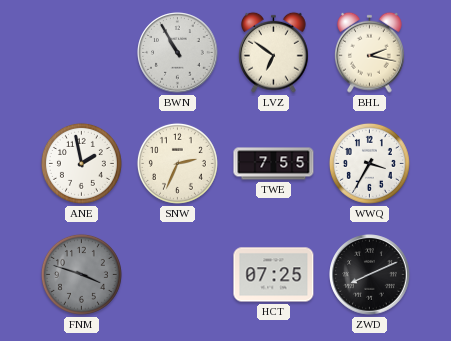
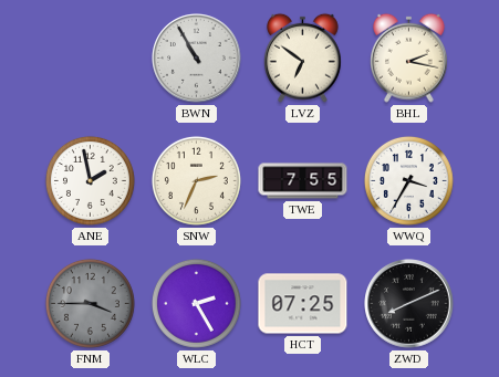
FNM: 3:48 -> 3:45
WLC: none -> 2:25
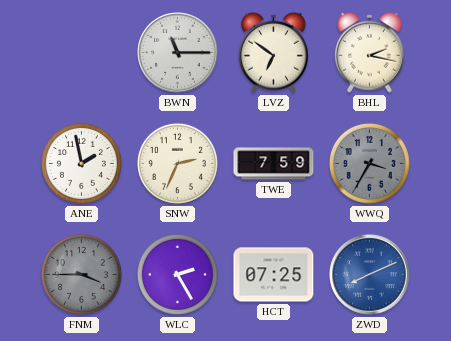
BWN: 10:55 -> 11:15
TWE: 7:55 -> 7:59
WWQ dial: white -> grey
ZWD dial: black -> blue
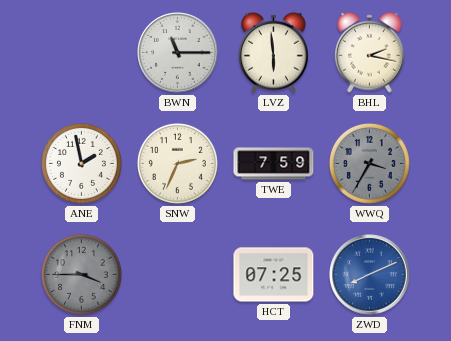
LVZ: 6:51 -> 5:59
WLC: 2:25 -> none
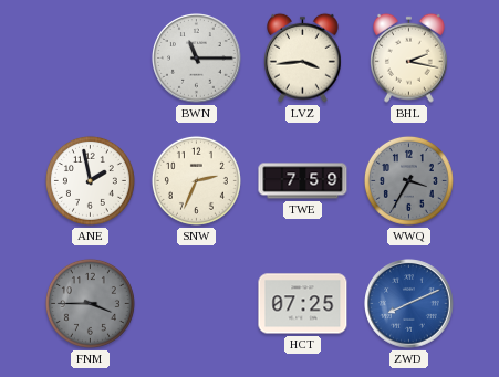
LVZ: 5:59 -> 3:44
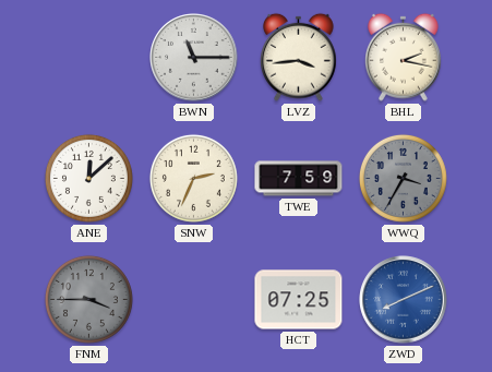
ANE: 1:58 -> 12:08
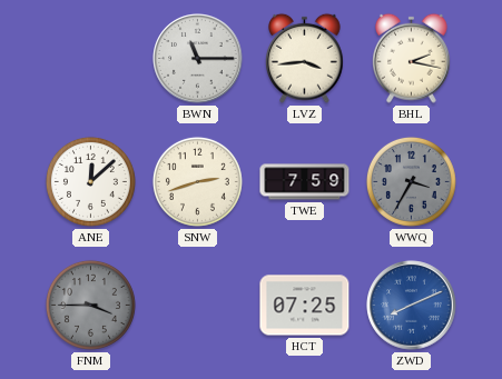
SNW: 2:34 -> 2:42
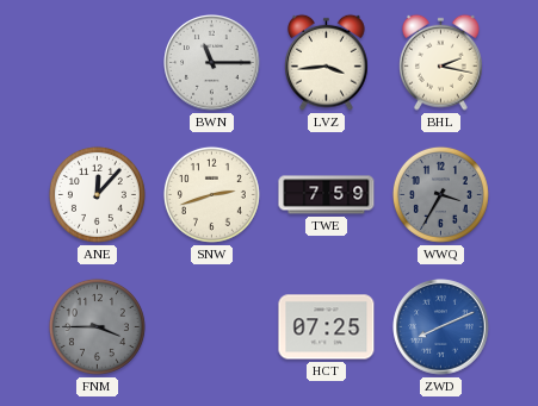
ANE: 12:08 -> 12:07
